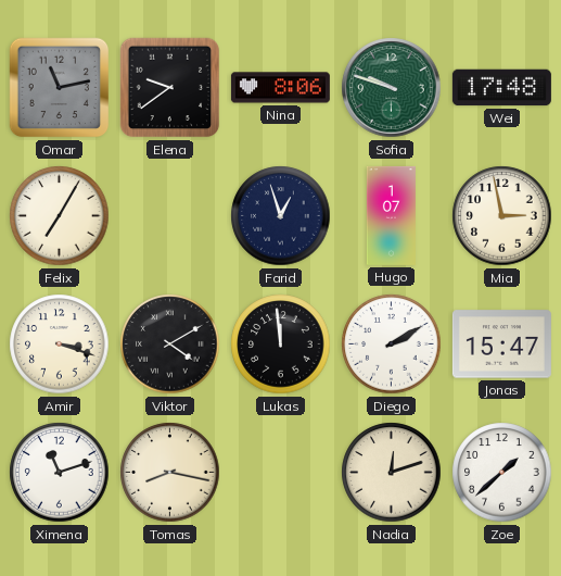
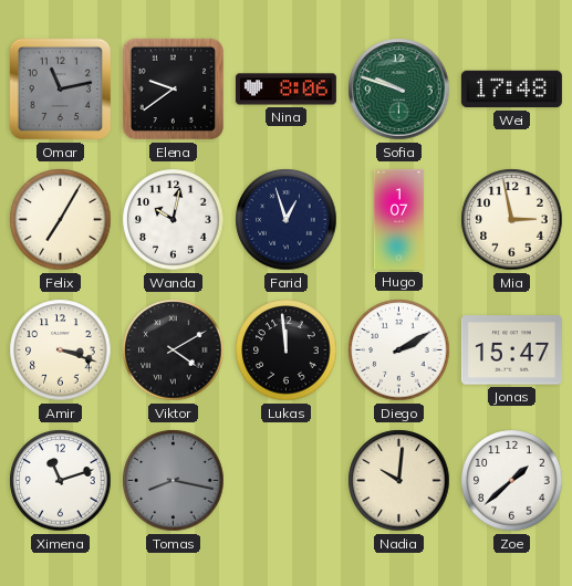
Wanda: none -> 10:02
Tomas dial: cream -> grey
Nadia: 12:12 -> 10:01
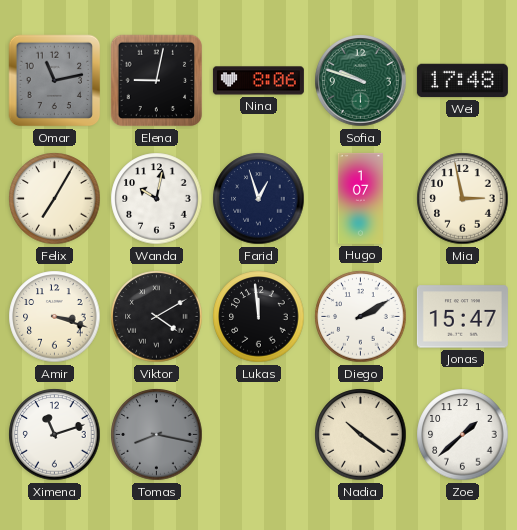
Elena: 9:39 -> 9:02
Nadia: 10:01 -> 10:21
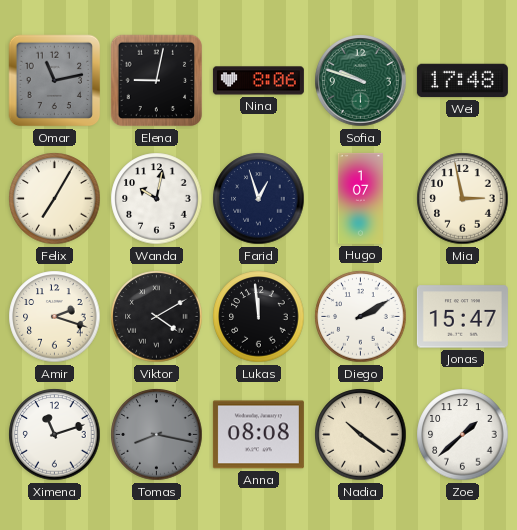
Amir: 3:18 -> 2:18
Anna: none -> 08:08
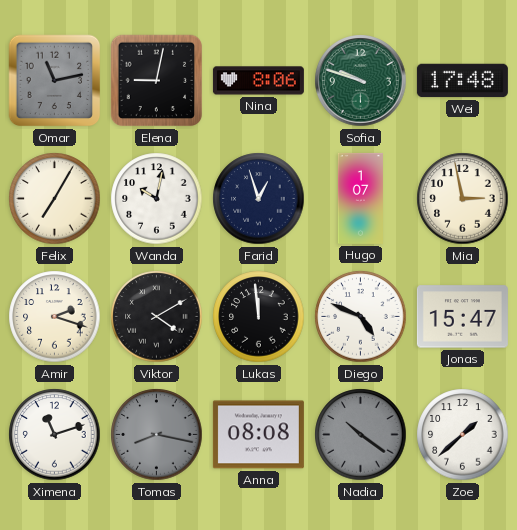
Diego: 2:10 -> 4:49
Nadia dial: cream -> grey
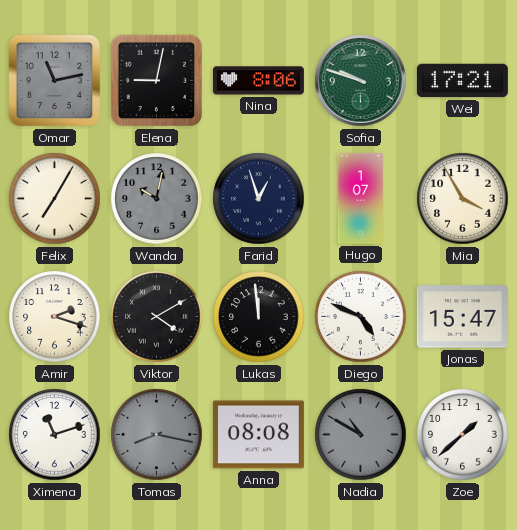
Wei: 17:48 -> 17:21
Wanda dial: white -> grey
Mia: 2:58 -> 3:55
Nadia: 10:21 -> 10:50
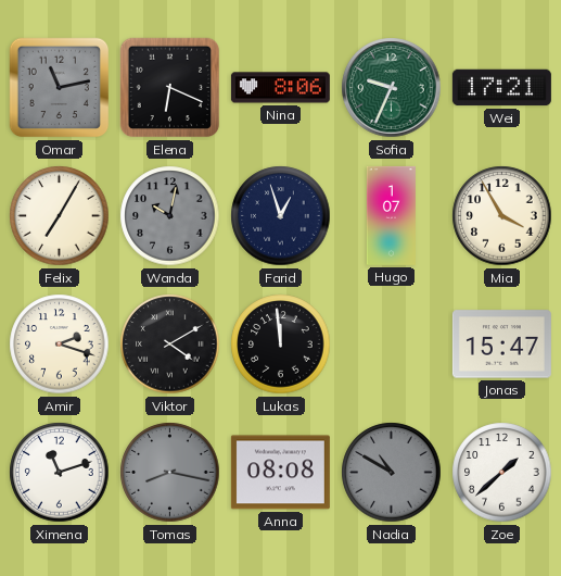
Elena: 9:02 -> 6:19
Sofia: 9:48 -> 9:34
Diego: 4:49 -> none
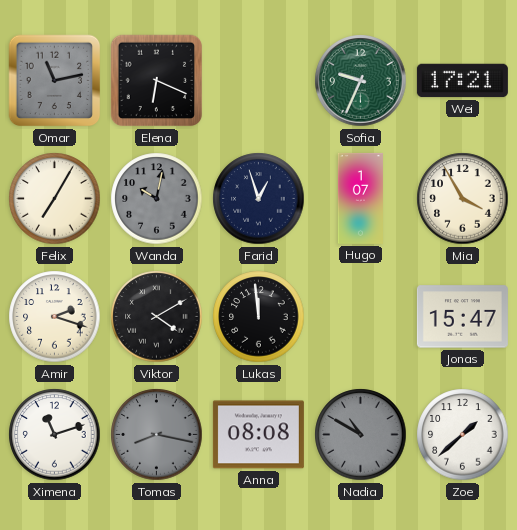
Nina: 8:06 -> none
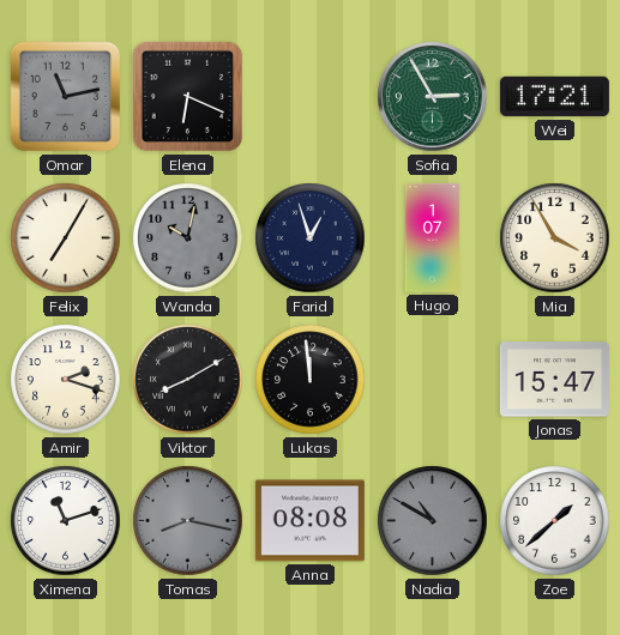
Sofia: 9:34 -> 2:55
Viktor: 4:10 -> 8:10
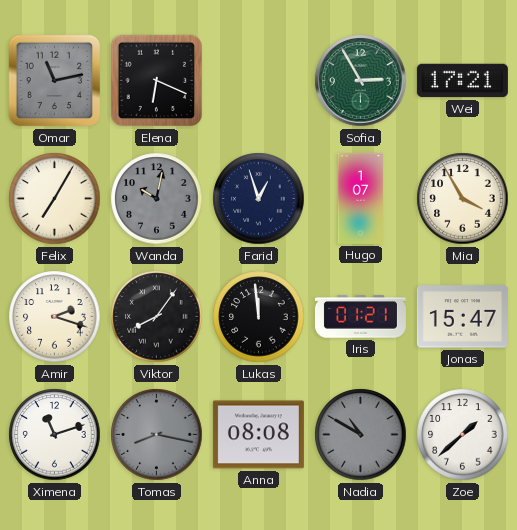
Viktor: 8:10 -> 8:06
Iris: none -> 01:21
